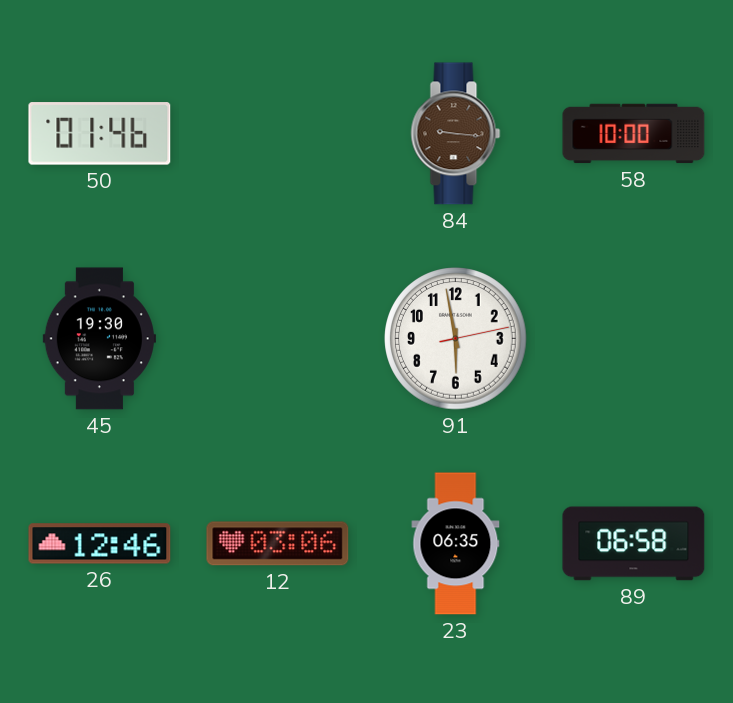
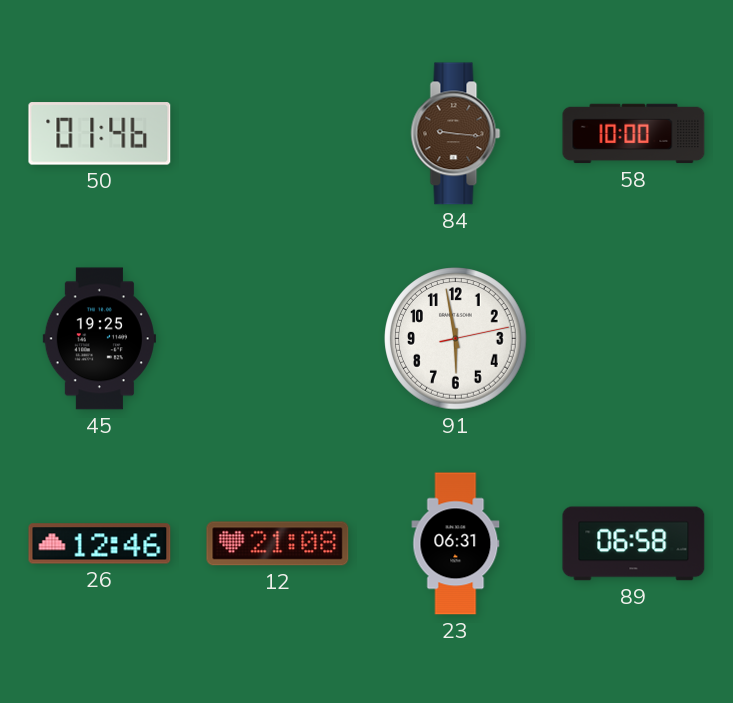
45: 19:30 -> 19:25
12: 03:06 -> 21:08
23: 06:35 -> 06:31
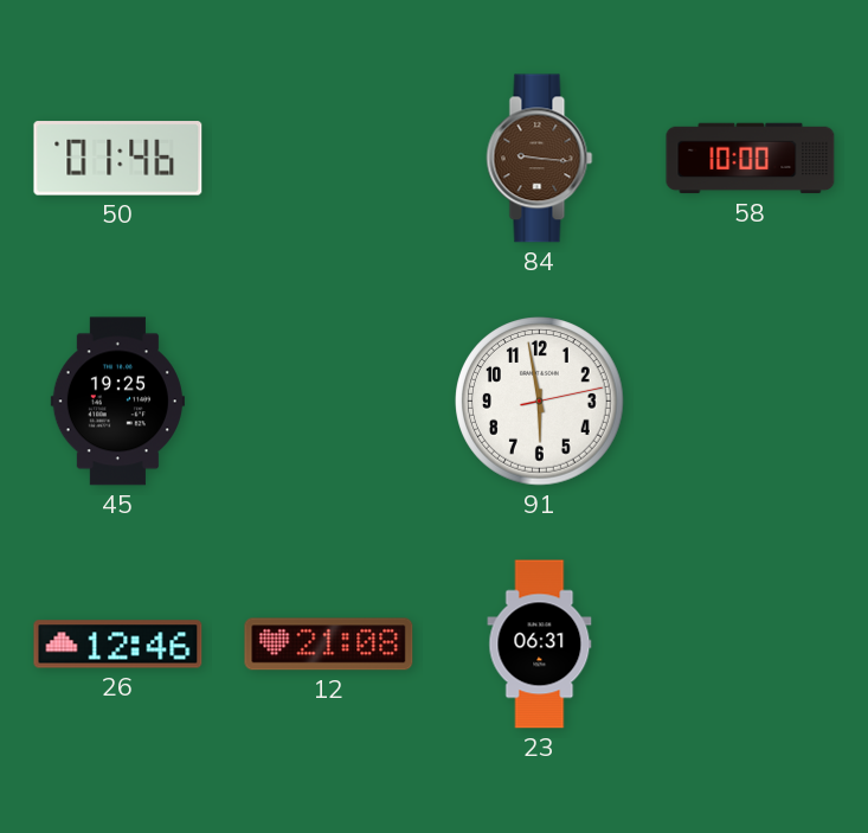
89: 06:58 -> none
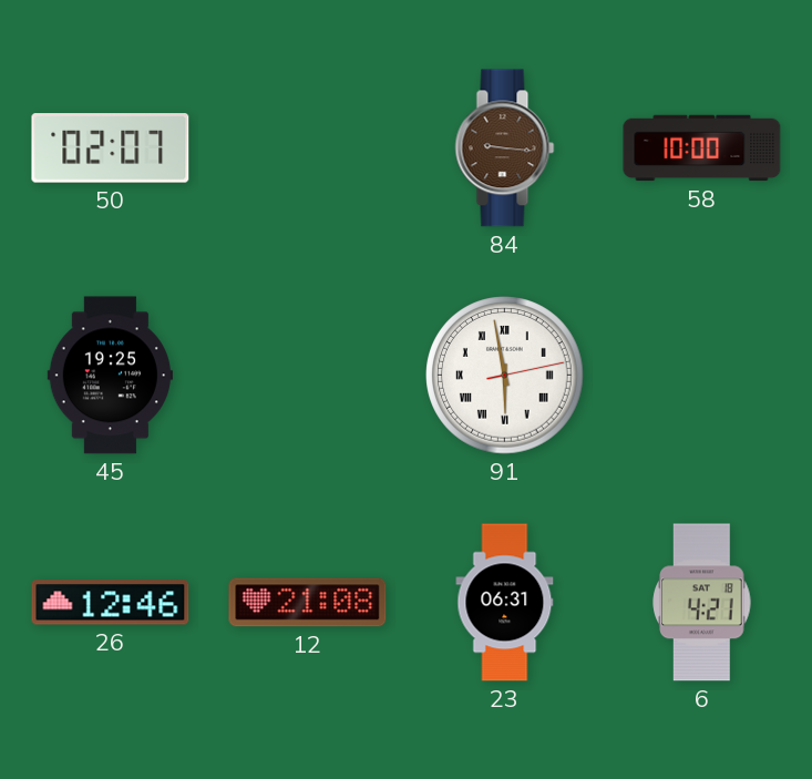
50: 01:46 -> 02:07
91 numerals: Arabic -> Roman
6: none -> 4:21
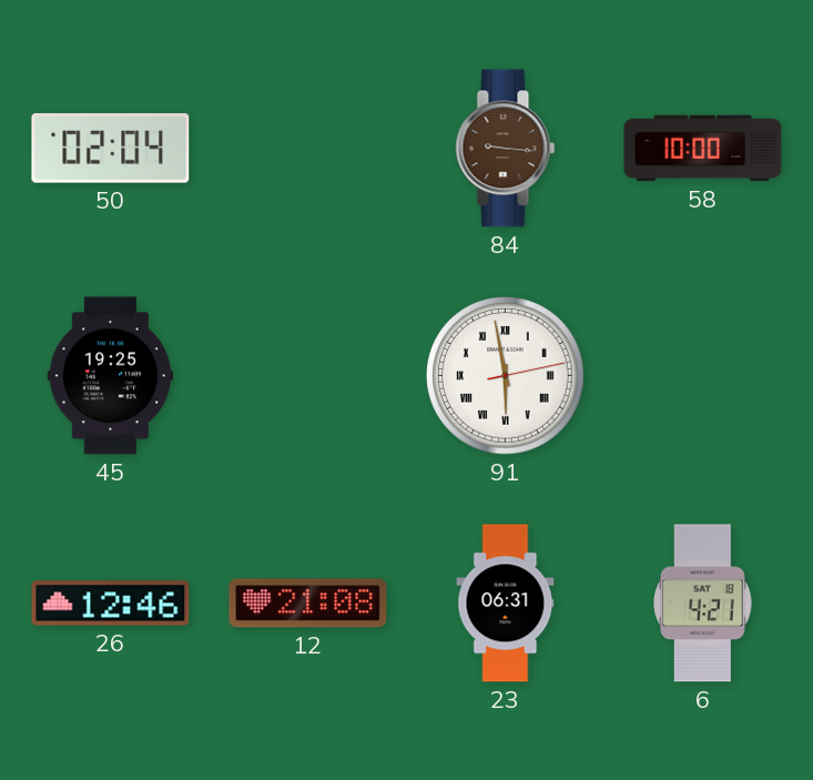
50: 02:07 -> 02:04
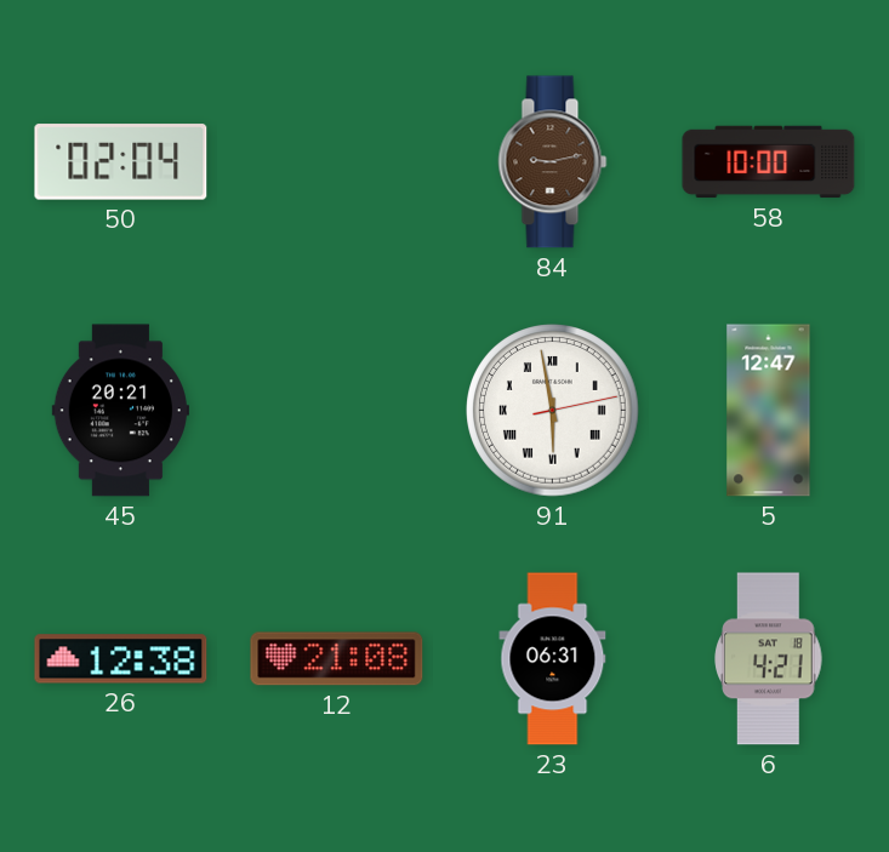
84: 9:16 -> 9:13
45: 19:25 -> 20:21
5: none -> 12:47
26: 12:46 -> 12:38
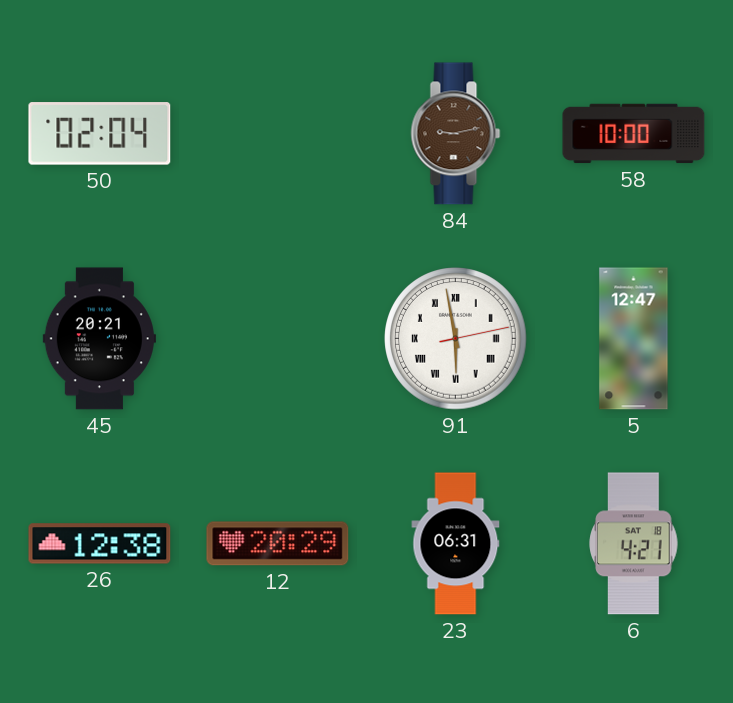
12: 21:08 -> 20:29
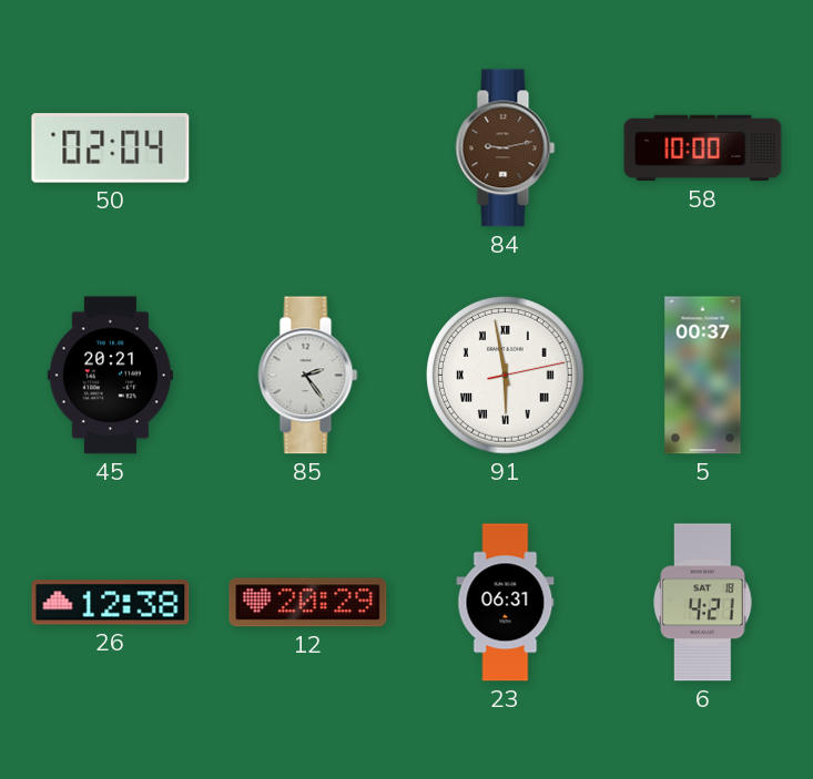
85: none -> 2:24
5: 12:47 -> 00:37
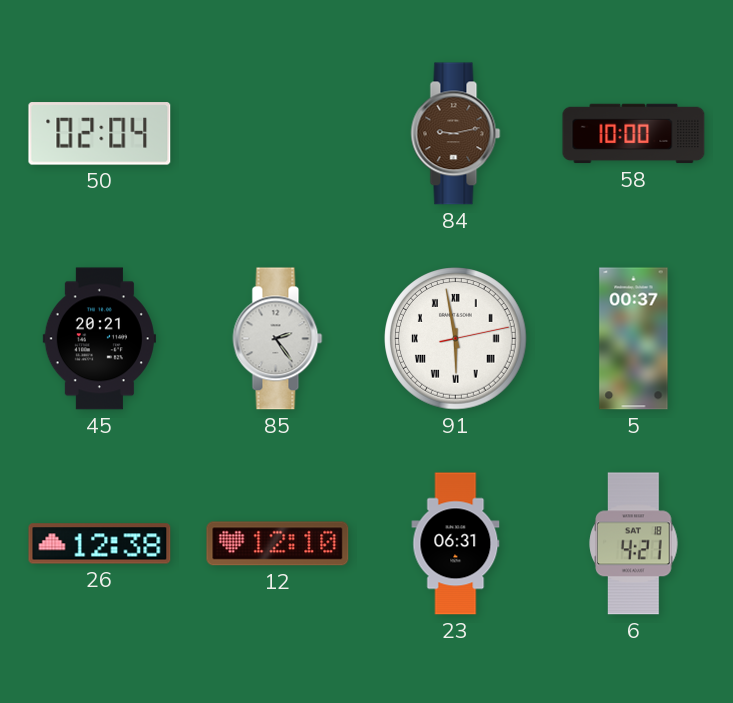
12: 20:29 -> 12:10
